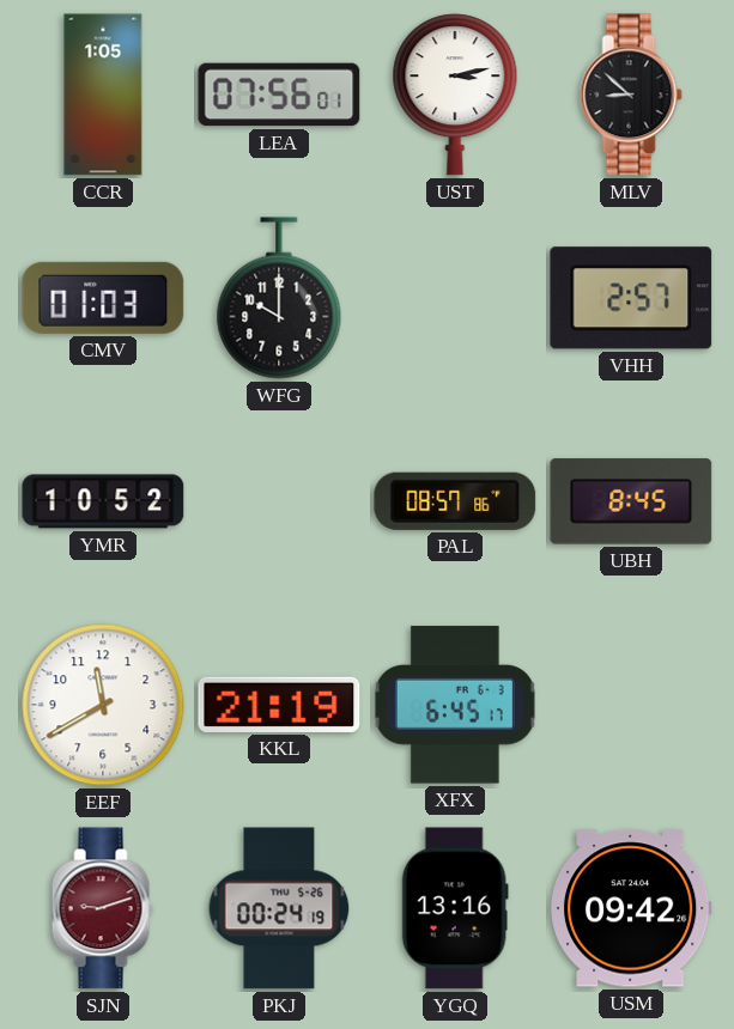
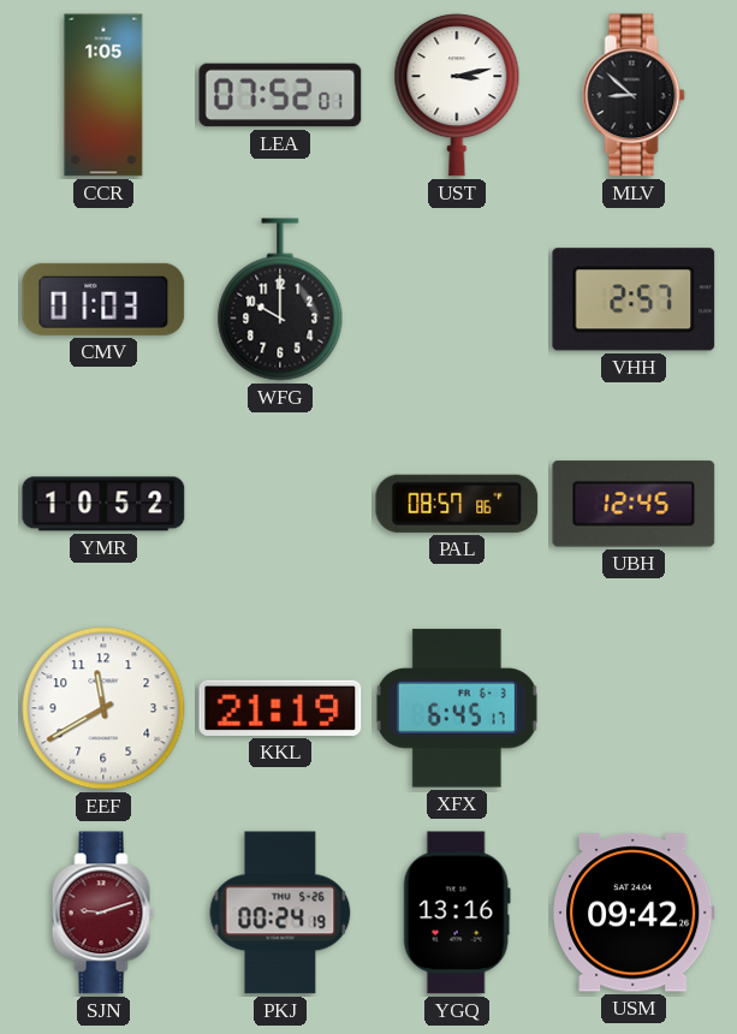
LEA: 07:56 -> 07:52
UBH: 8:45 -> 12:45
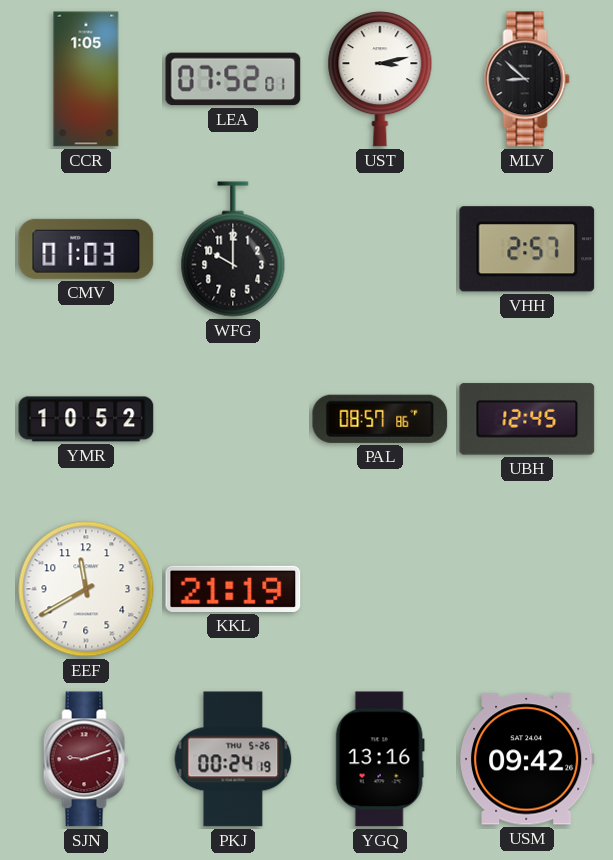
XFX: 6:45 -> none
